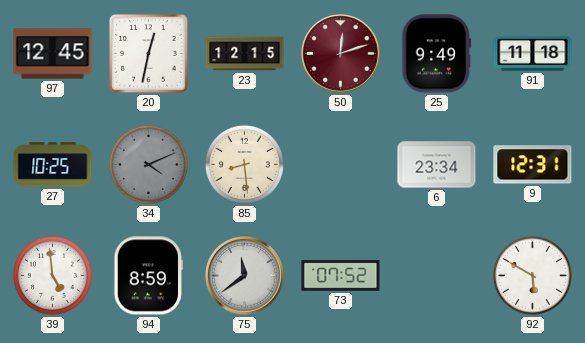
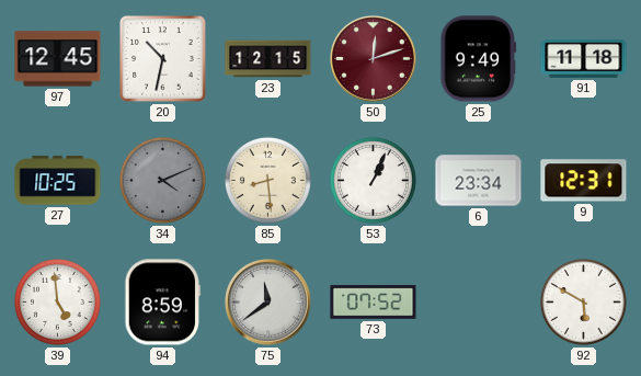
20: 12:32 -> 10:32
53: none -> 1:04
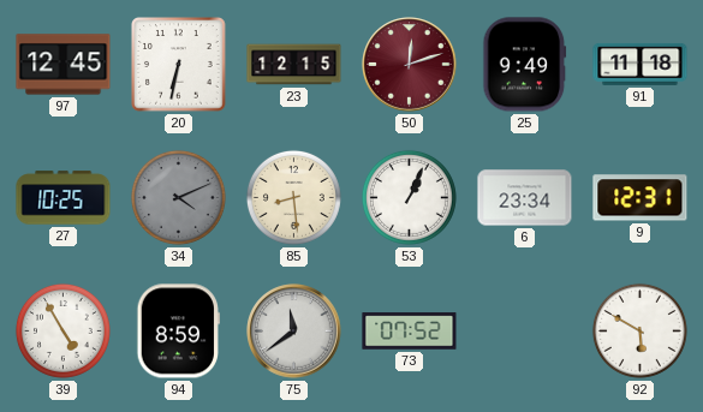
20: 10:32 -> 6:32
39: 4:59 -> 4:55
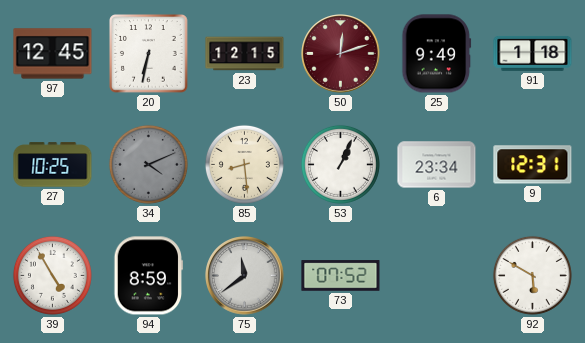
91: 11:18 -> 1:18
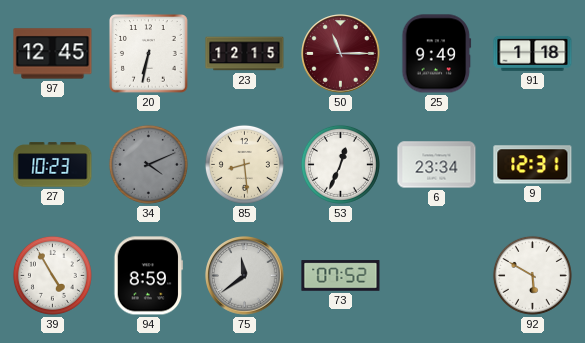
50: 12:12 -> 11:15
27: 10:25 -> 10:23
53: 1:04 -> 12:34
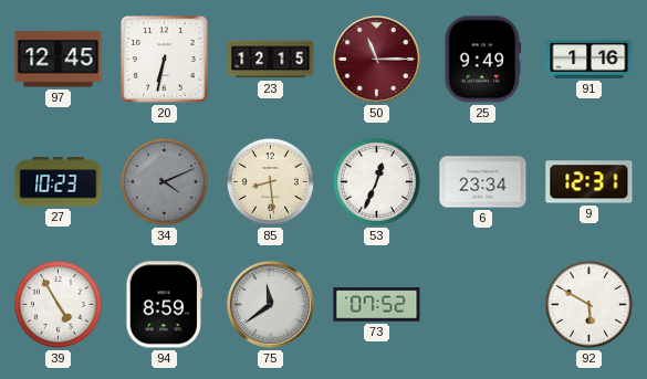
91: 1:18 -> 1:16
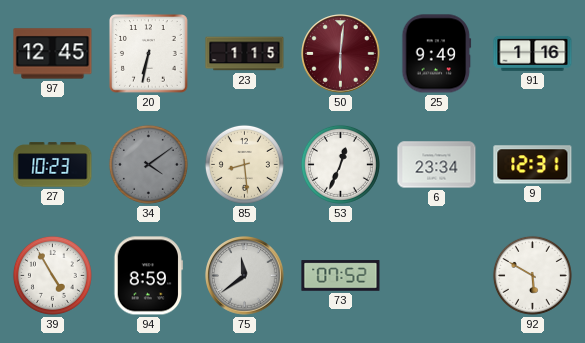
23: 12:15 -> 1:15
50: 11:15 -> 6:01
34: 4:11 -> 4:09
